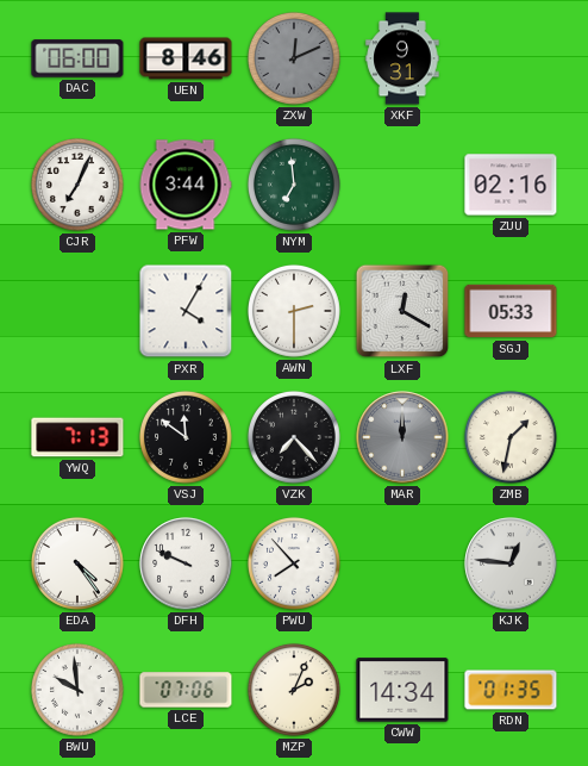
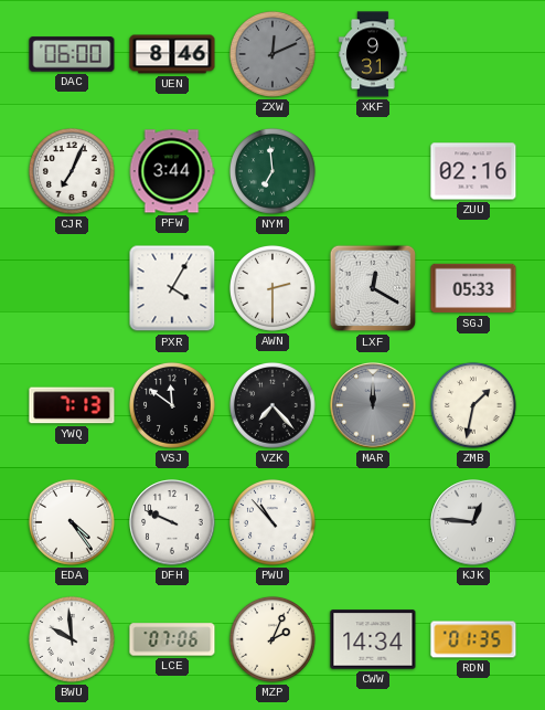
PWU: 7:53 -> 10:53
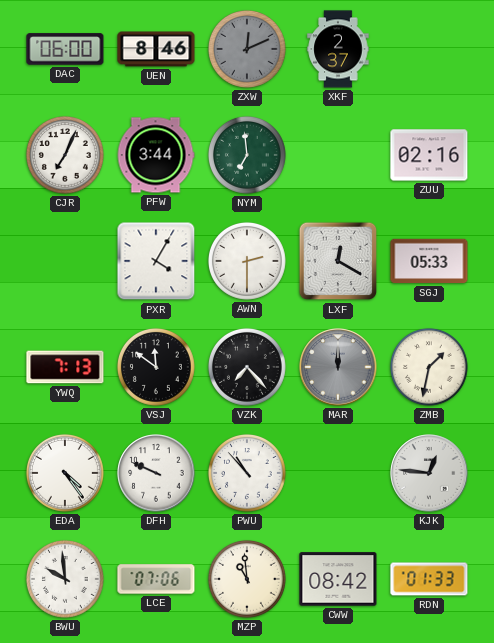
XKF: 9:31 -> 2:37
MZP: 2:04 -> 10:59
CWW: 14:34 -> 08:42
RDN: 01:35 -> 01:33
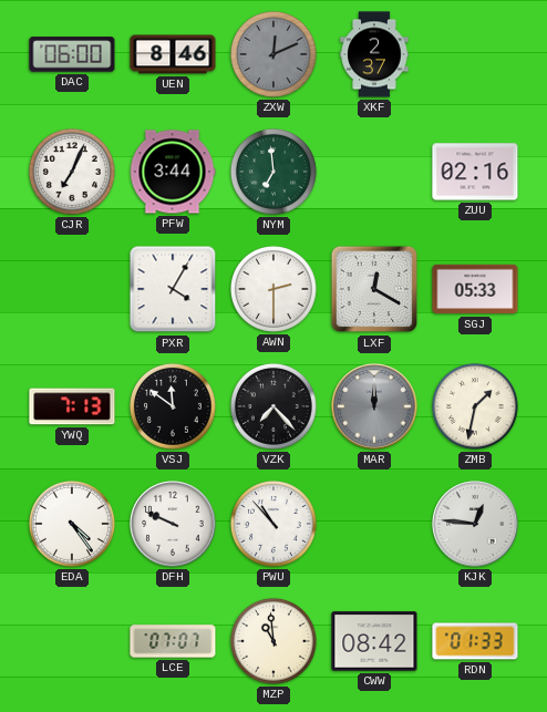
BWU: 9:59 -> none
LCE: 07:06 -> 07:07
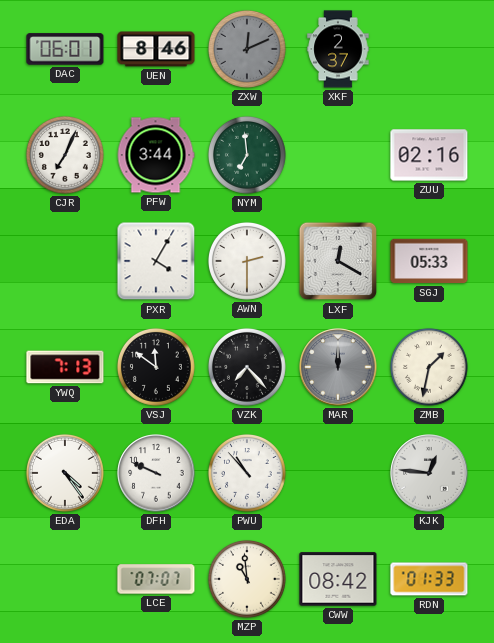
DAC: 06:00 -> 06:01
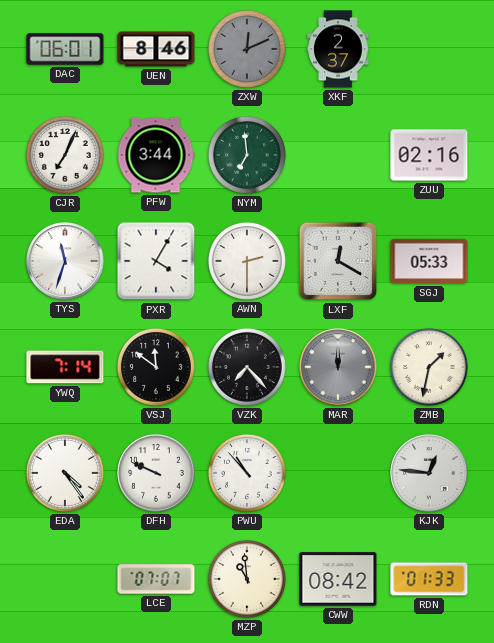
TYS: none -> 11:33
YWQ: 7:13 -> 7:14
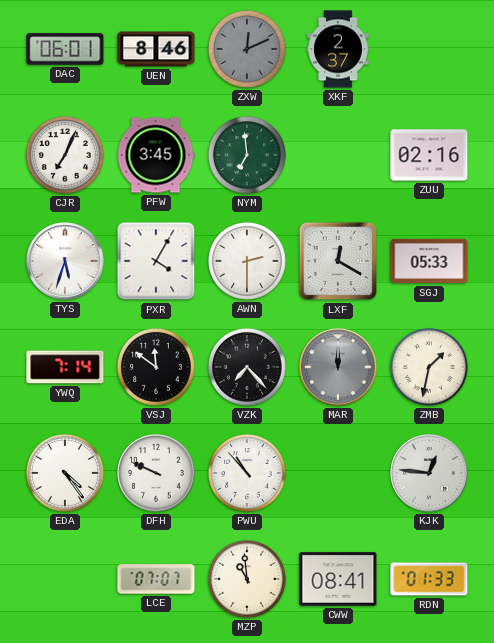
PFW: 3:44 -> 3:45
TYS: 11:33 -> 5:33
CWW: 08:42 -> 08:41
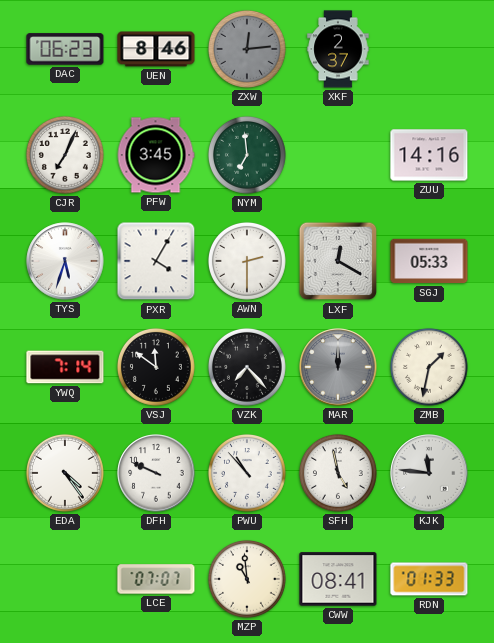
DAC: 06:01 -> 06:23
ZXW: 12:11 -> 12:14
ZUU: 02:16 -> 14:16
SFH: none -> 4:58
KJK: 12:46 -> 11:46
